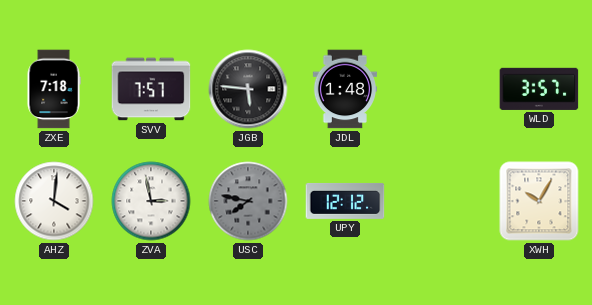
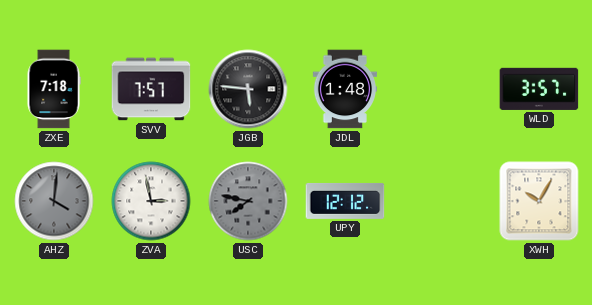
AHZ dial: white -> grey
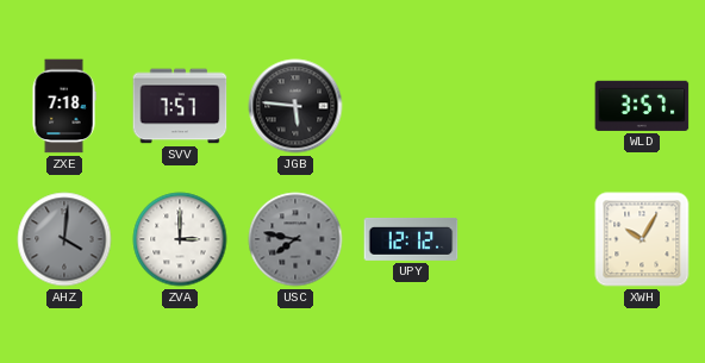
JDL: 1:48 -> none
ZVA: 2:58 -> 3:00
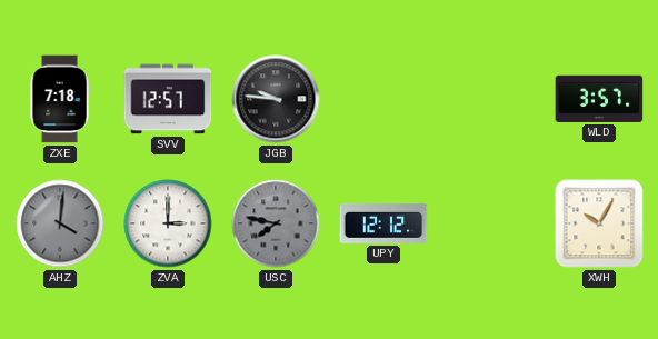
SVV: 7:57 -> 12:57
JGB: 5:46 -> 9:46
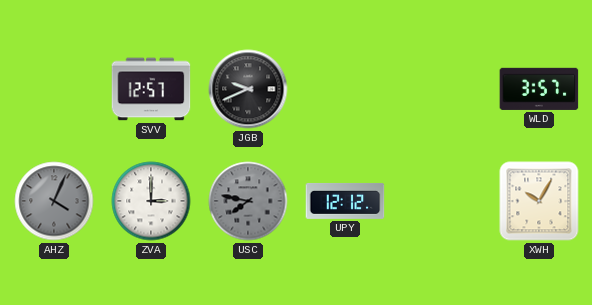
ZXE: 7:18 -> none
JGB: 9:46 -> 9:41
AHZ: 4:01 -> 4:04
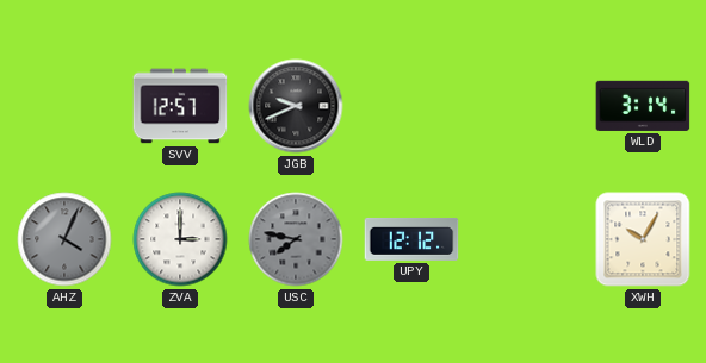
WLD: 3:57 -> 3:14
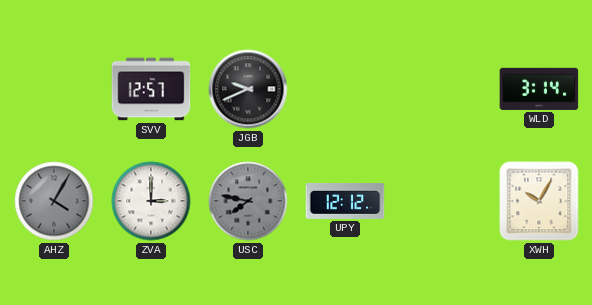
AHZ: 4:04 -> 4:05
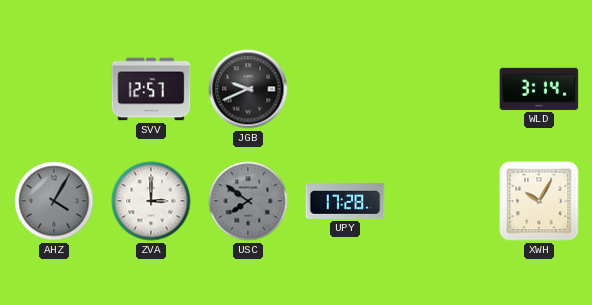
USC: 7:47 -> 7:51
UPY: 12:12 -> 17:28
